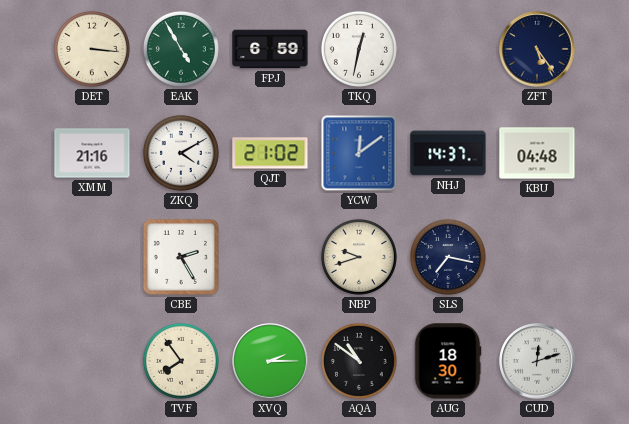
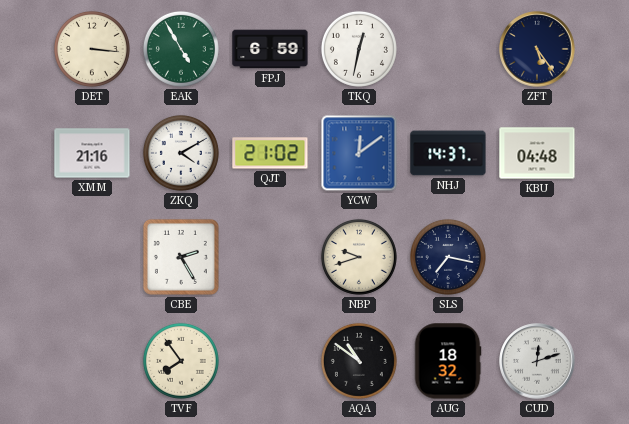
XVQ: 2:15 -> none
AUG: 18:30 -> 18:32
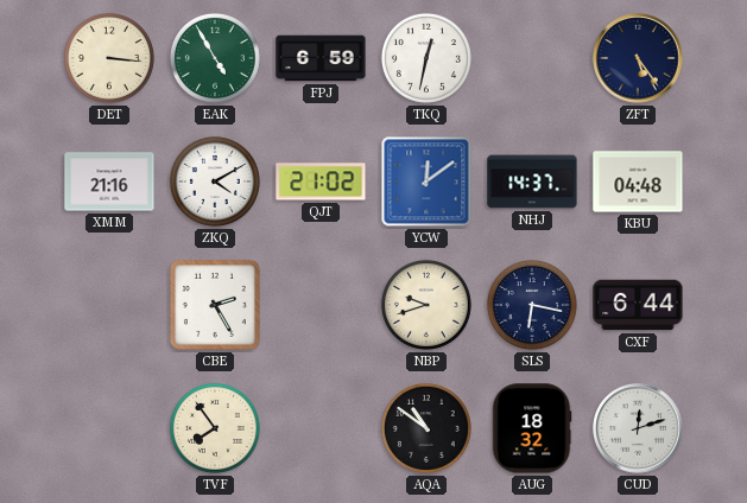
SLS: 7:17 -> 6:17
CXF: none -> 6:44
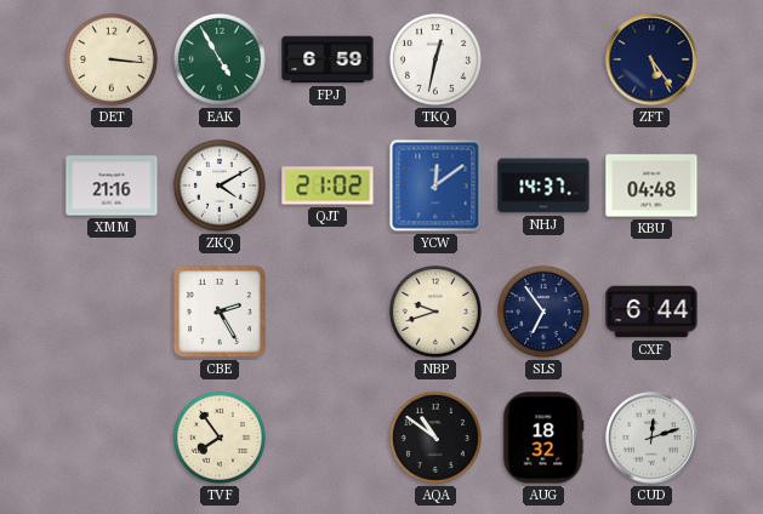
SLS: 6:17 -> 6:54
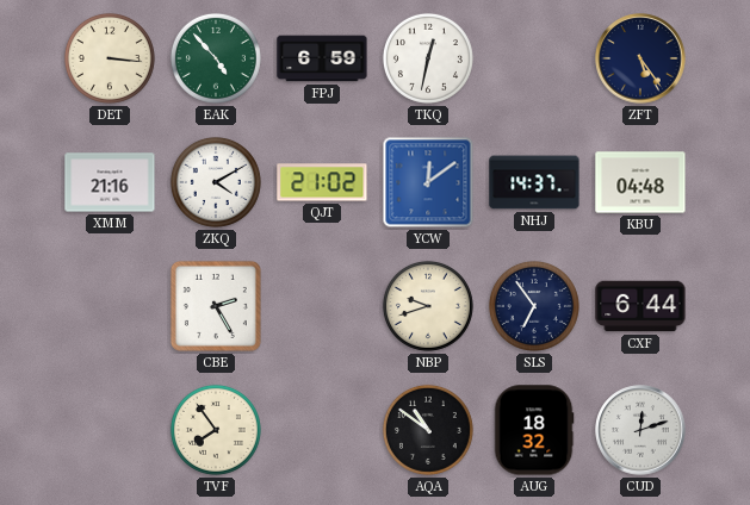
EAK: 4:55 -> 4:53
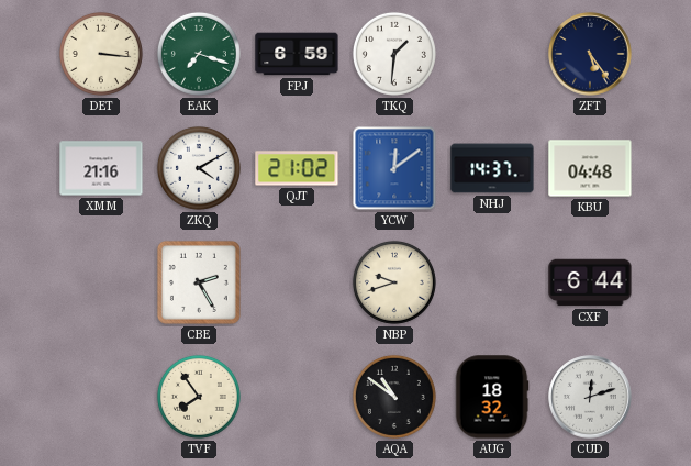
EAK: 4:53 -> 7:18
TKQ: 12:32 -> 1:31
SLS: 6:54 -> none
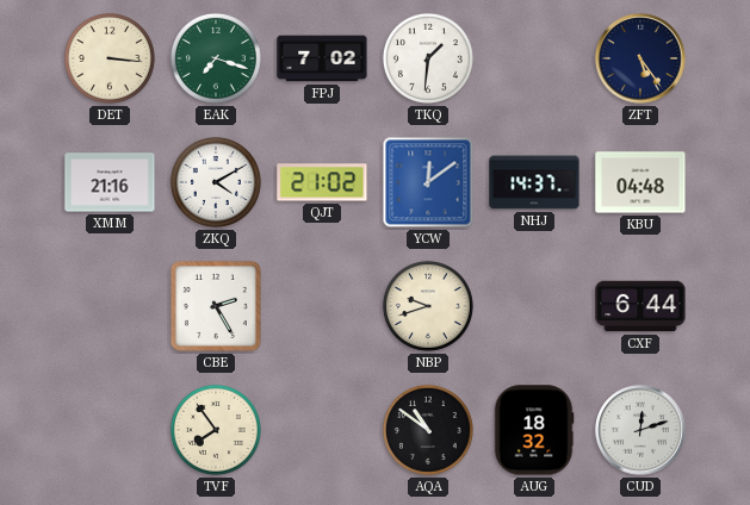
FPJ: 6:59 -> 7:02
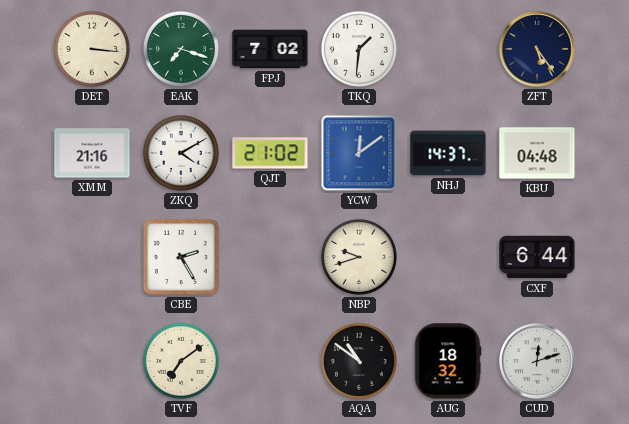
TVF: 7:54 -> 7:09
